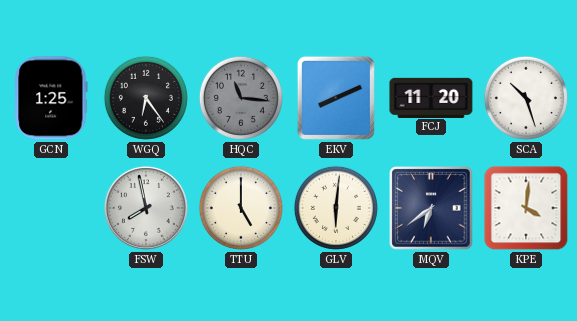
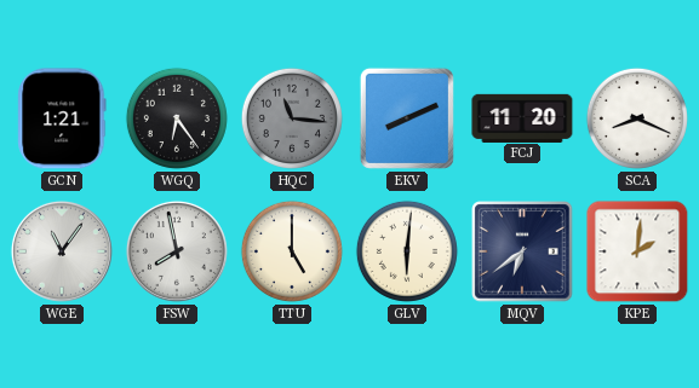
GCN: 1:25 -> 1:21
SCA: 10:27 -> 8:19
WGE: none -> 11:06
KPE: 4:01 -> 2:01
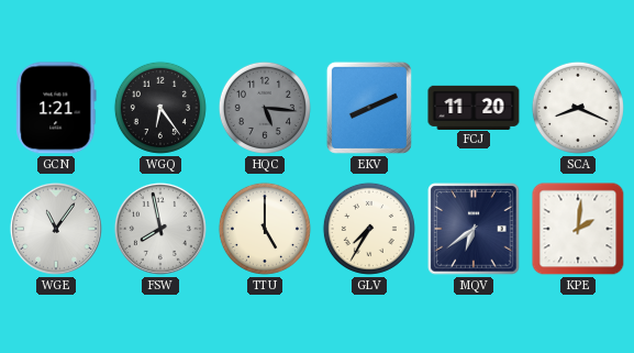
HQC: 11:16 -> 5:16
GLV: 6:01 -> 7:35
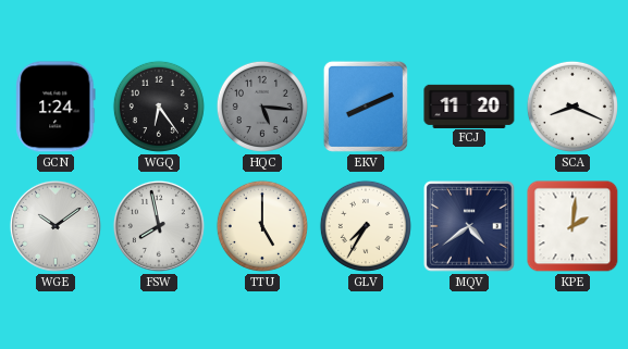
GCN: 1:21 -> 1:24
WGE: 11:06 -> 10:09
MQV: 6:39 -> 4:39
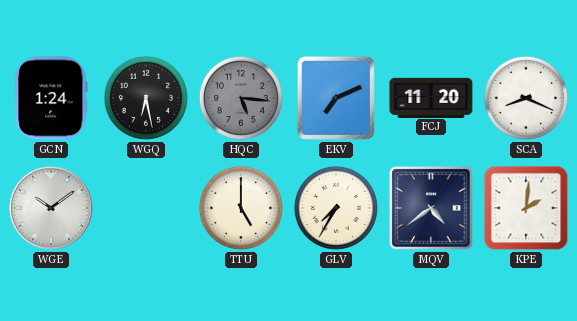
WGQ: 6:24 -> 6:28
EKV: 8:11 -> 7:11
FSW: 7:58 -> none
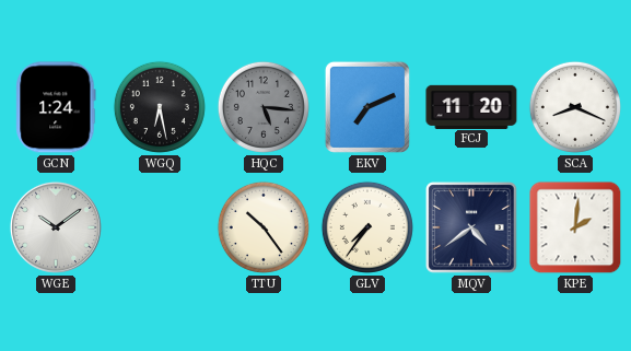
TTU: 5:00 -> 10:24
GLV: 7:35 -> 7:36
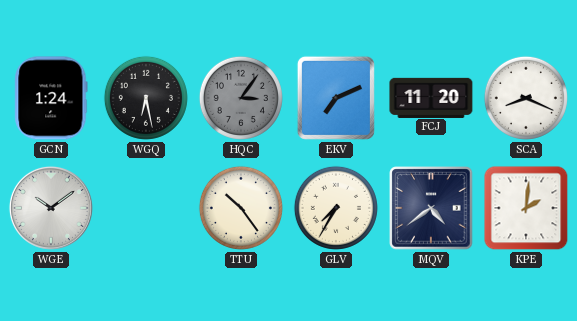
HQC: 5:16 -> 3:06
GLV: 7:36 -> 7:35
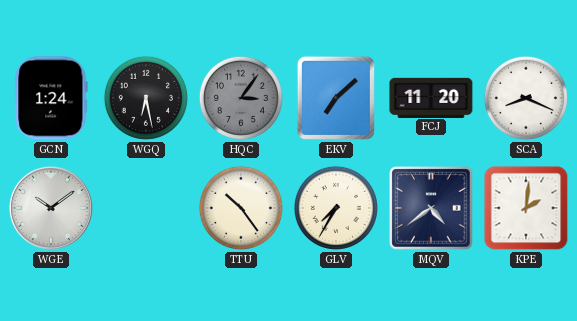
EKV: 7:11 -> 7:08
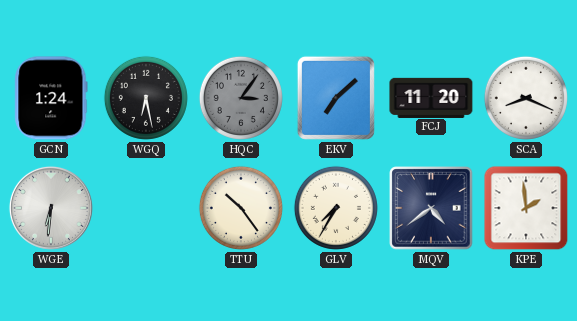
WGE: 10:09 -> 6:31
KPE: 2:01 -> 1:59
